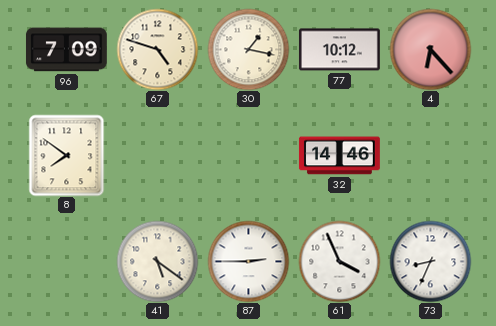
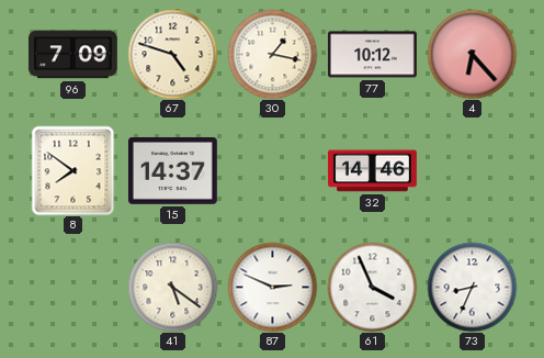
15: none -> 14:37
87: 2:45 -> 2:49
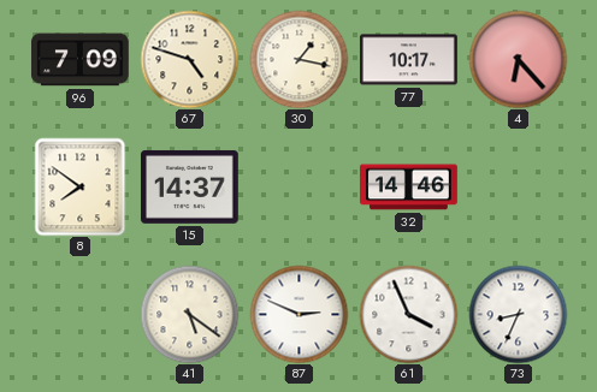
77: 10:12 -> 10:17
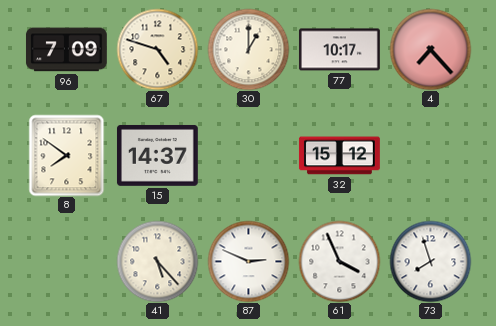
30: 1:17 -> 1:00
4: 6:23 -> 7:23
32: 14:46 -> 15:12
41: 5:21 -> 5:23
73: 8:34 -> 7:57
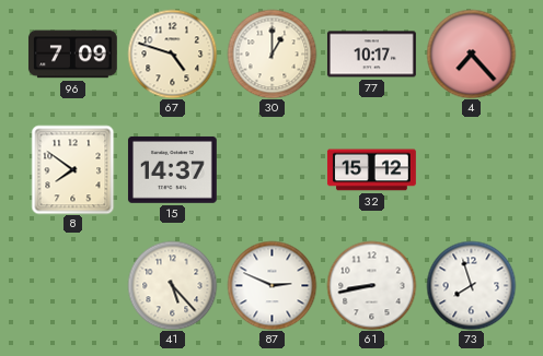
61: 3:56 -> 8:43
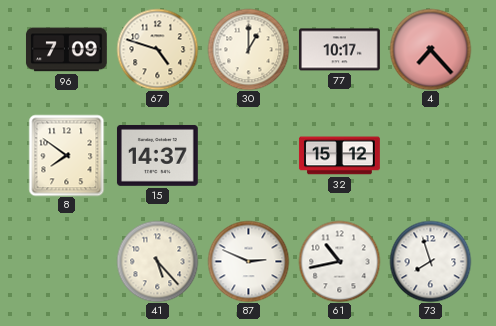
61: 8:43 -> 10:43
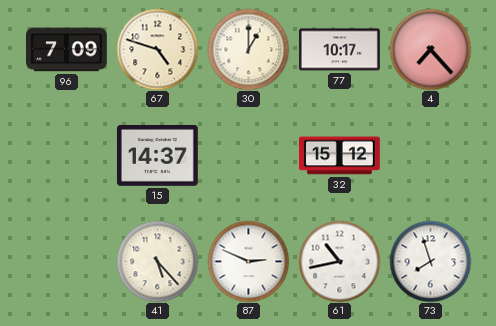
8: 7:51 -> none
